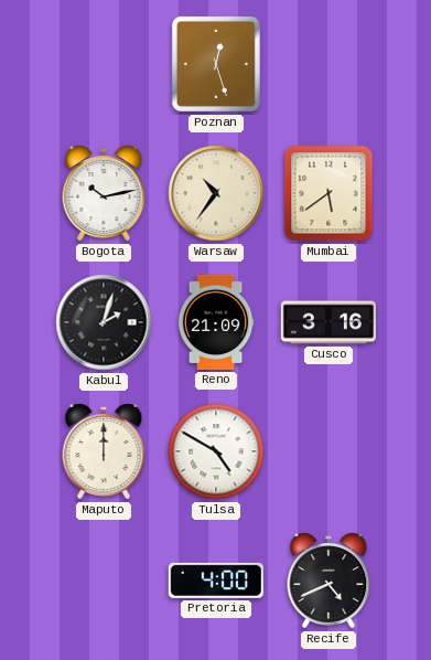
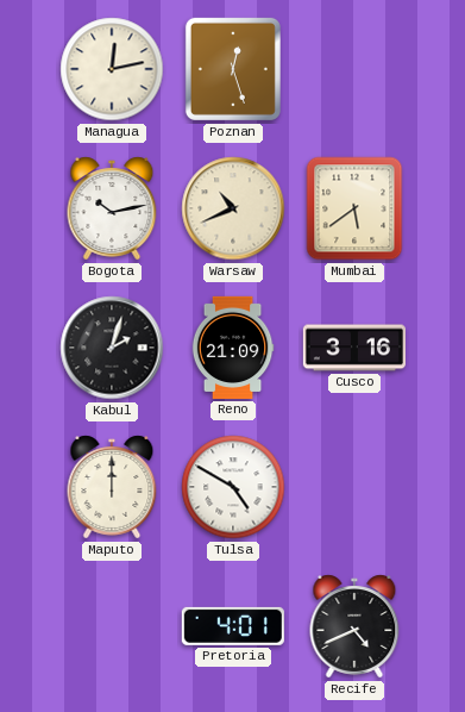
Managua: none -> 12:13
Warsaw: 10:36 -> 10:41
Pretoria: 4:00 -> 4:01
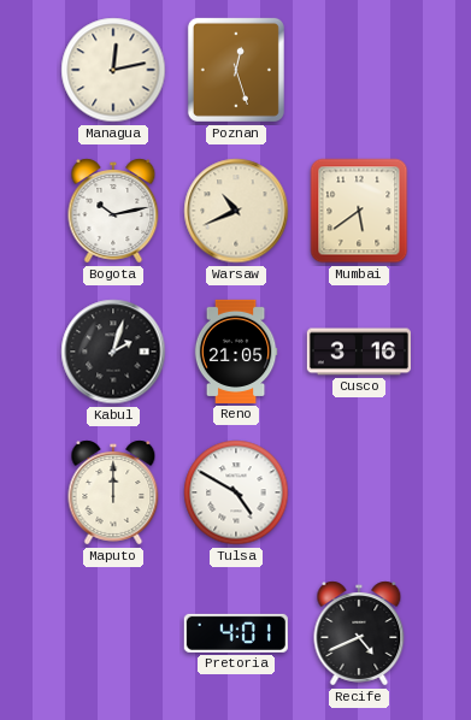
Reno: 21:09 -> 21:05
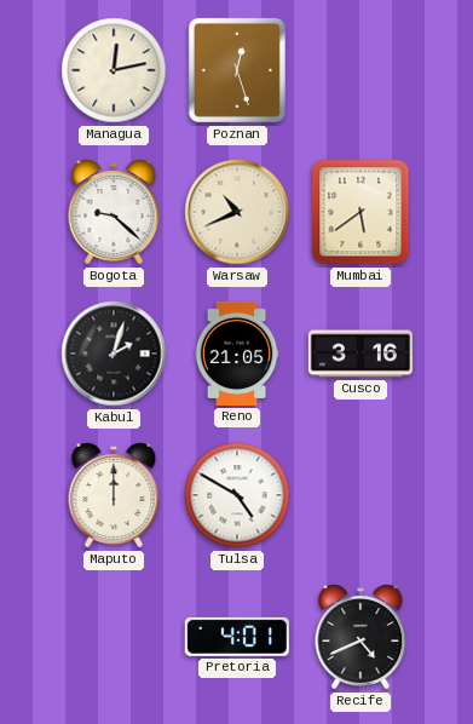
Bogota: 10:13 -> 9:22
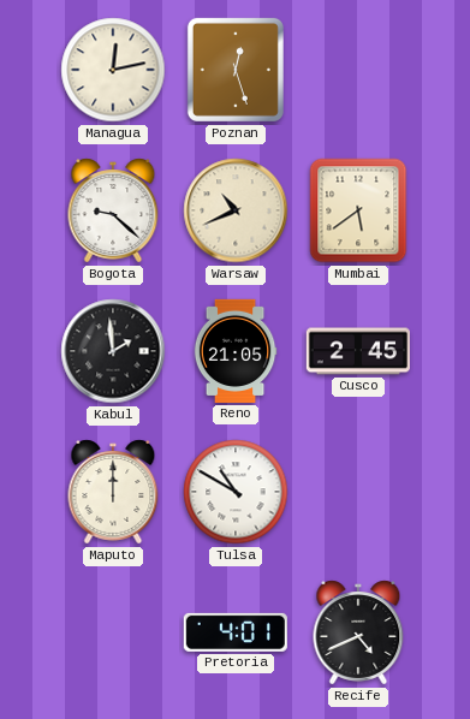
Kabul: 2:03 -> 1:59
Cusco: 3:16 -> 2:45
Tulsa: 4:50 -> 10:50
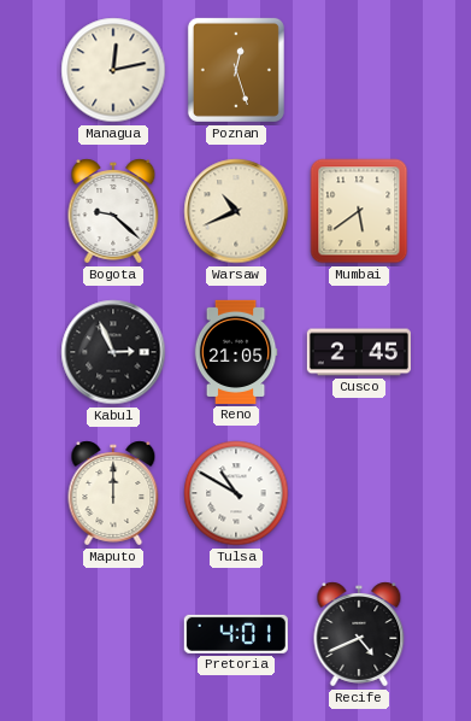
Kabul: 1:59 -> 2:56
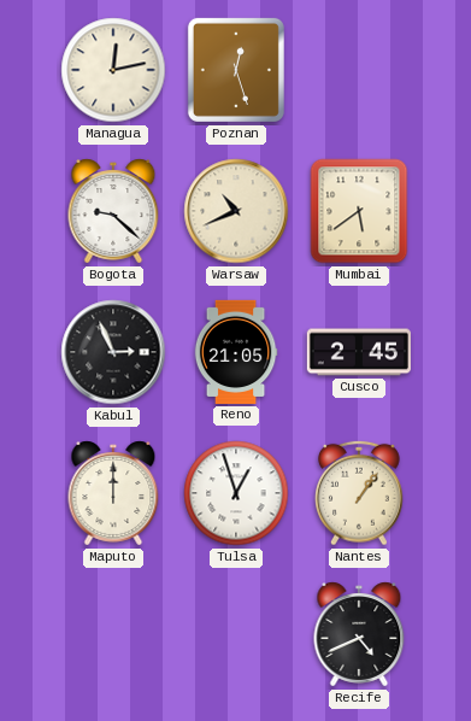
Tulsa: 10:50 -> 12:57
Nantes: none -> 1:06
Pretoria: 4:01 -> none
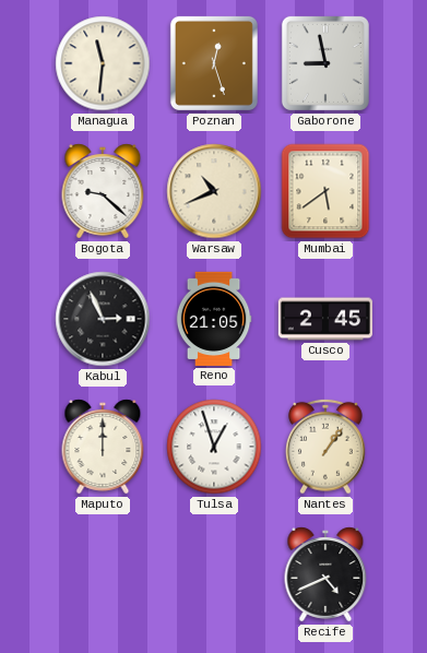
Managua: 12:13 -> 11:31
Gaborone: none -> 8:58
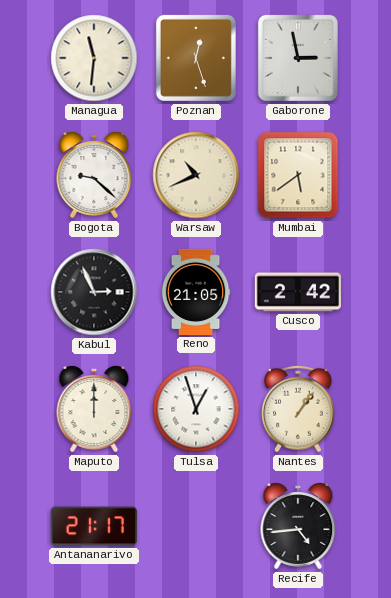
Gaborone: 8:58 -> 2:58
Cusco: 2:45 -> 2:42
Antananarivo: none -> 21:17
Recife: 4:41 -> 4:44
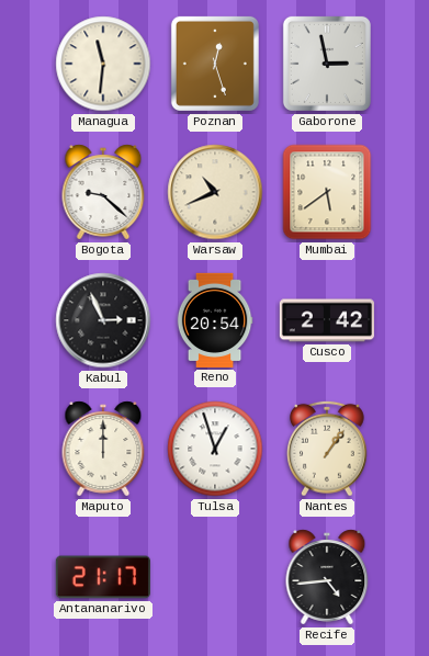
Reno: 21:05 -> 20:54
